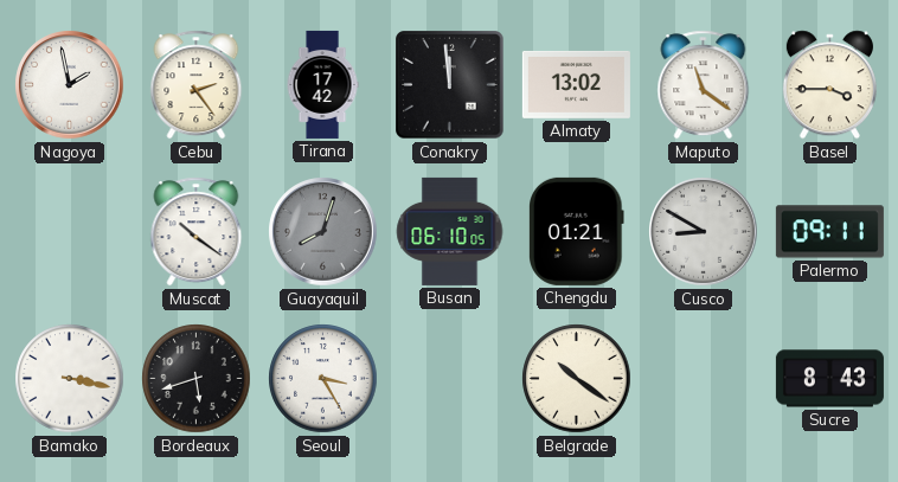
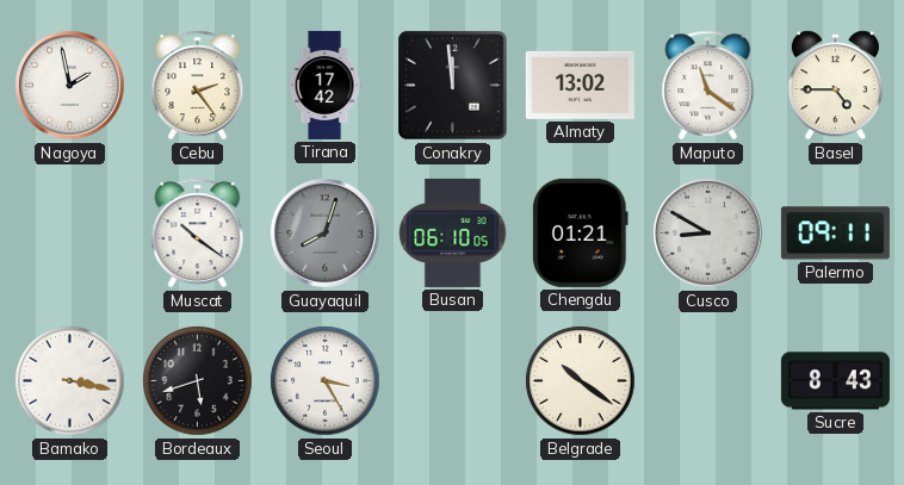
Basel: 3:45 -> 4:45
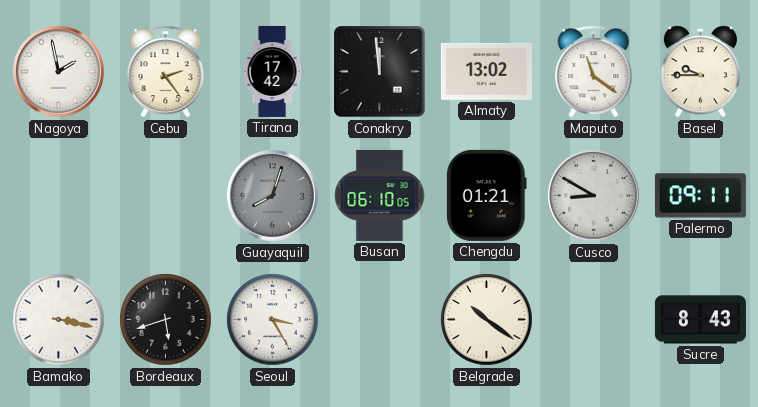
Basel: 4:45 -> 9:45
Muscat: 10:21 -> none
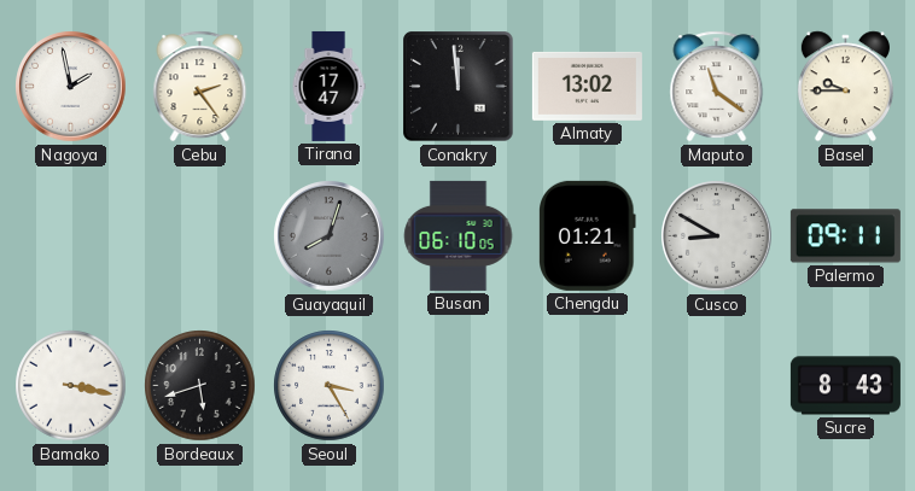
Tirana: 17:42 -> 17:47
Belgrade: 10:21 -> none
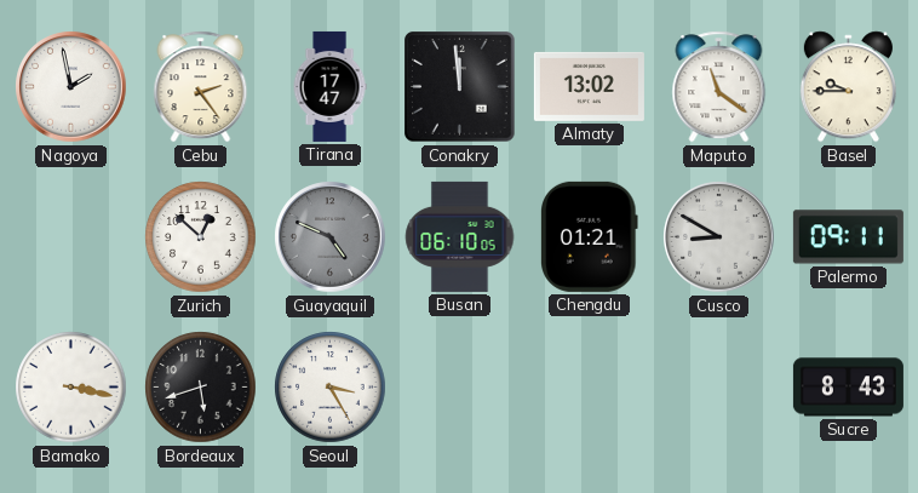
Zurich: none -> 12:52
Guayaquil: 8:03 -> 4:49
